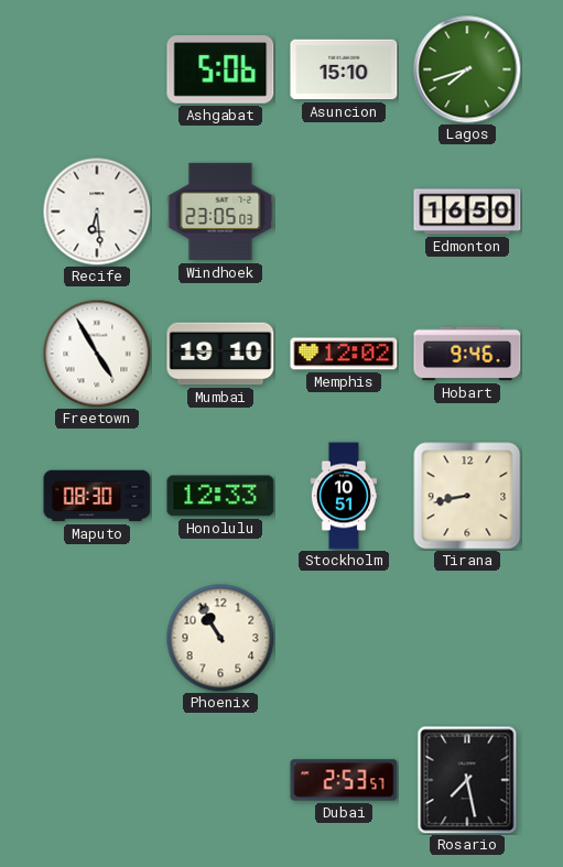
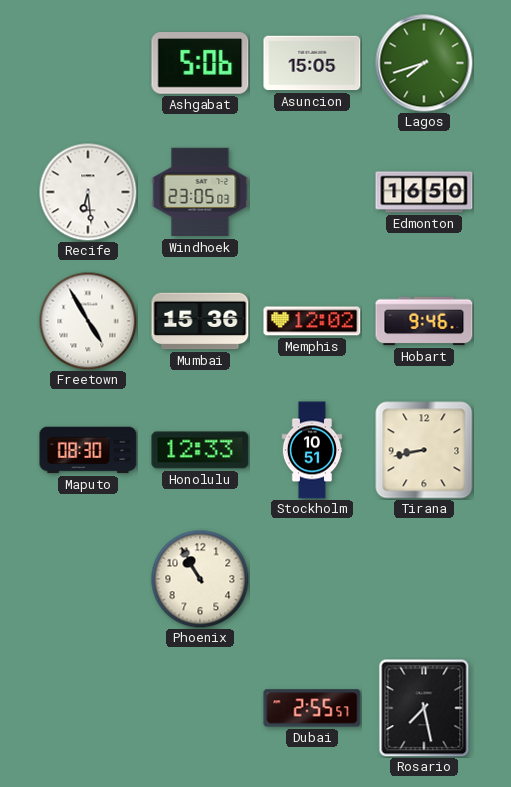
Asuncion: 15:10 -> 15:05
Mumbai: 19:10 -> 15:36
Dubai: 2:53 -> 2:55
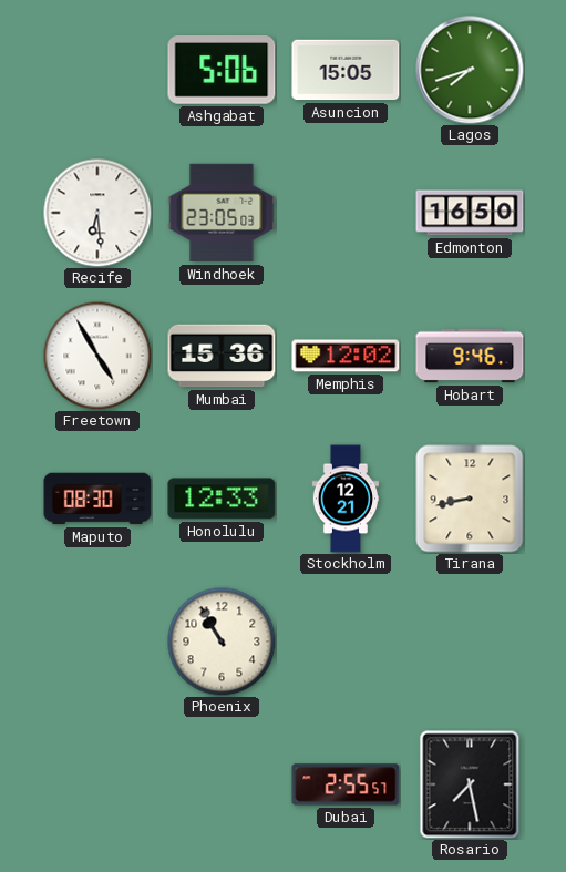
Stockholm: 10:51 -> 12:21
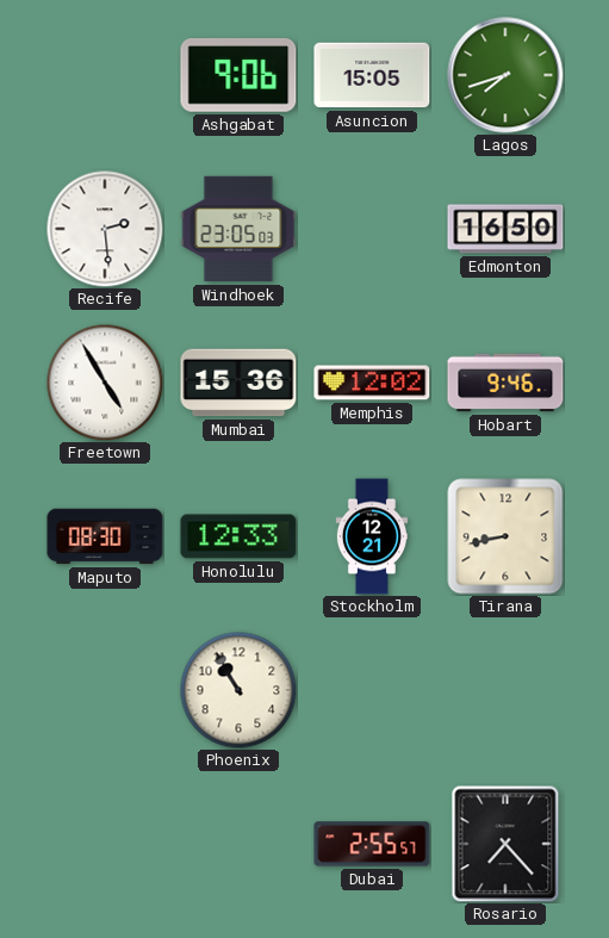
Ashgabat: 5:06 -> 9:06
Recife: 6:29 -> 2:29
Rosario: 7:28 -> 7:23
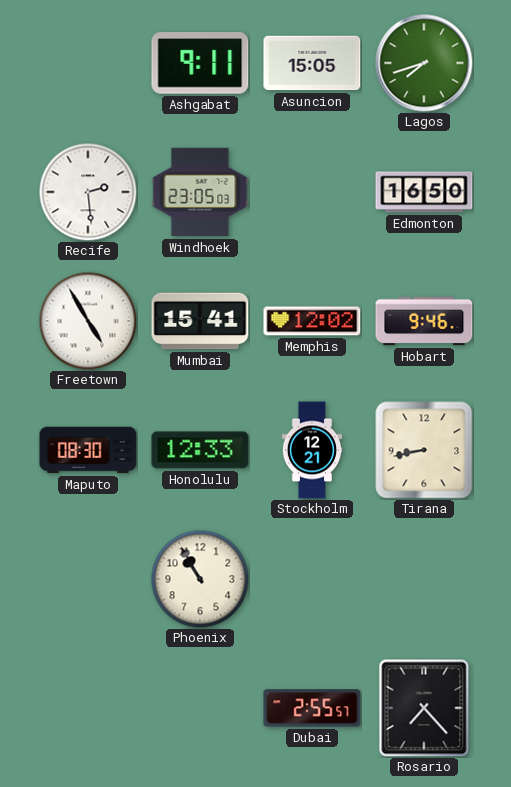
Ashgabat: 9:06 -> 9:11
Mumbai: 15:36 -> 15:41
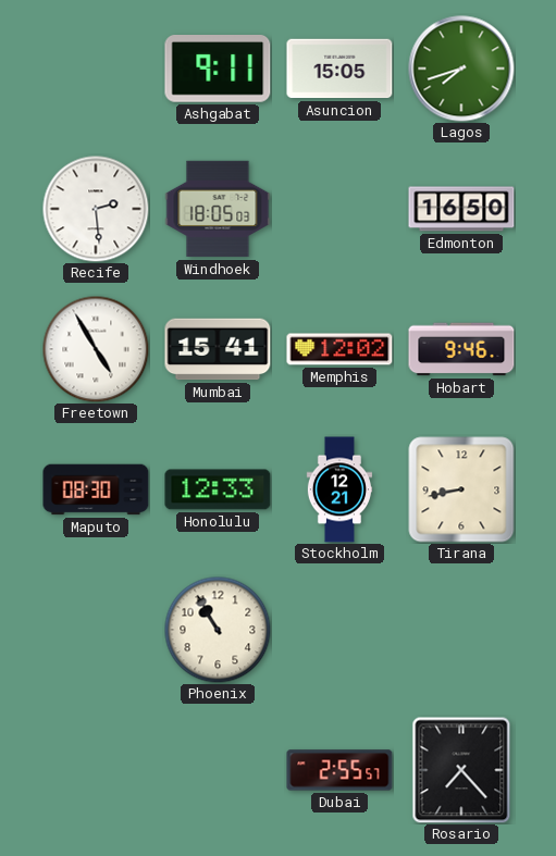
Windhoek: 23:05 -> 18:05
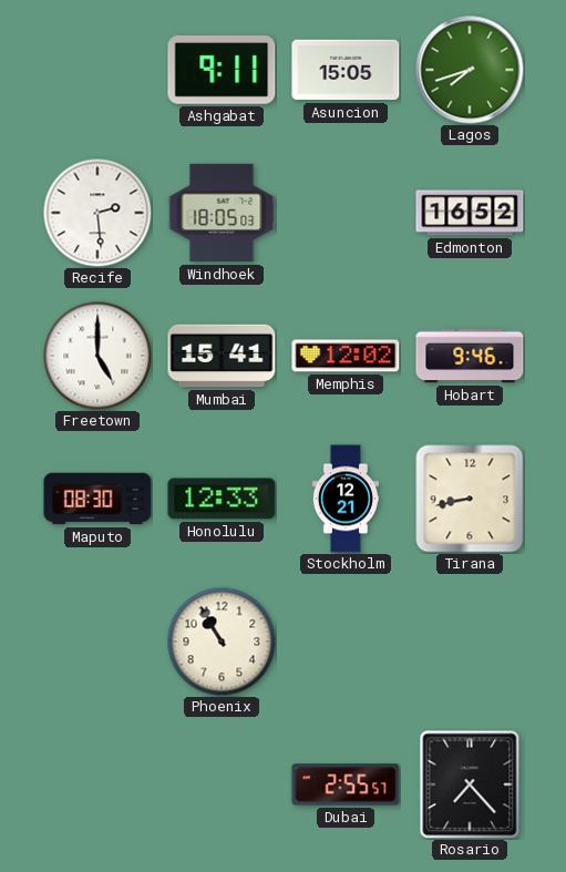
Edmonton: 16:50 -> 16:52
Freetown: 4:55 -> 5:00
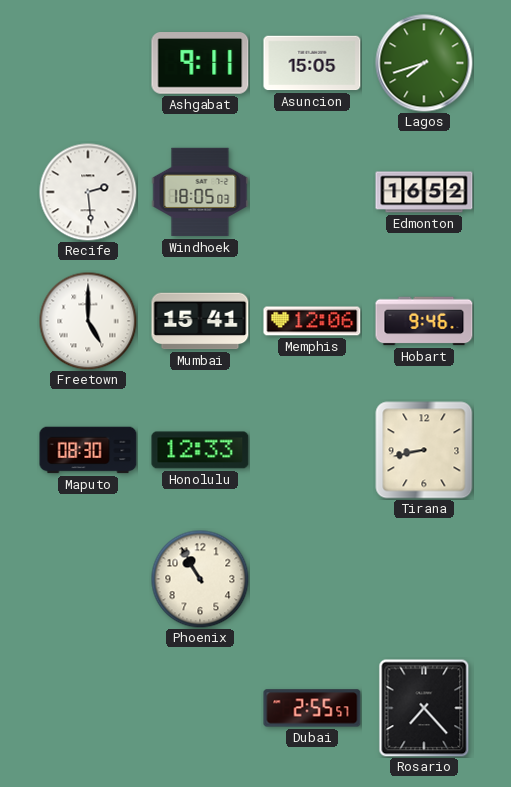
Memphis: 12:02 -> 12:06
Stockholm: 12:21 -> none
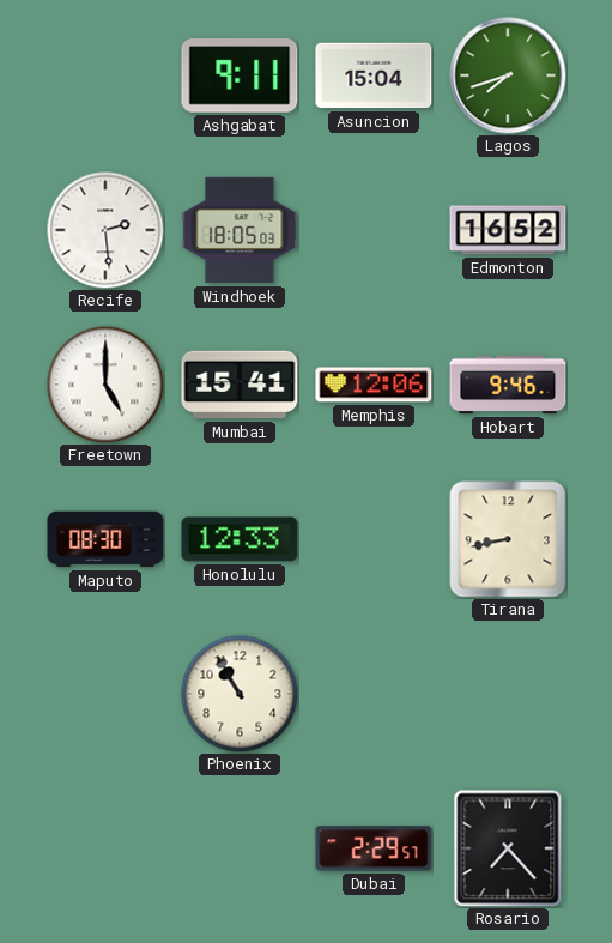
Asuncion: 15:05 -> 15:04
Dubai: 2:55 -> 2:29
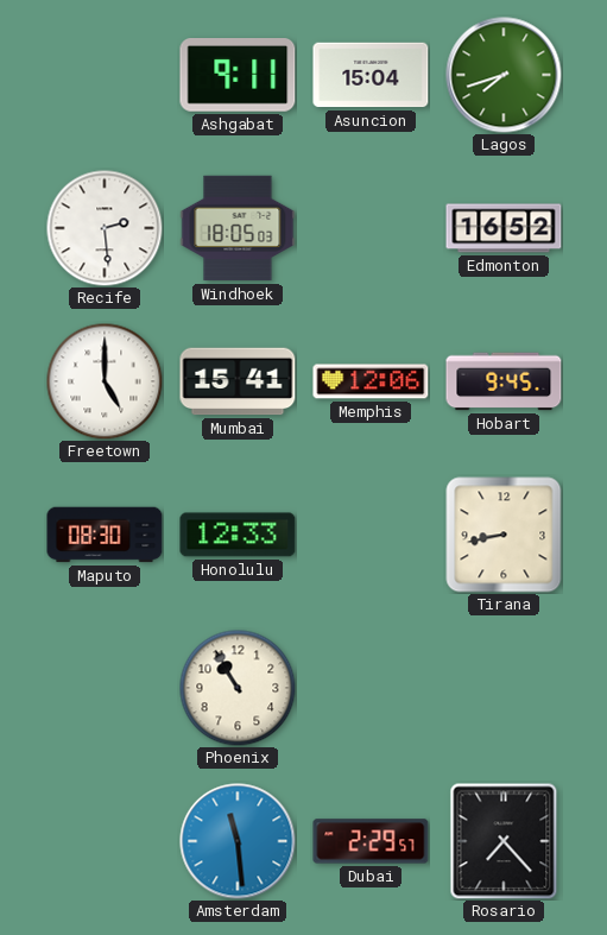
Hobart: 9:46 -> 9:45
Amsterdam: none -> 11:29
